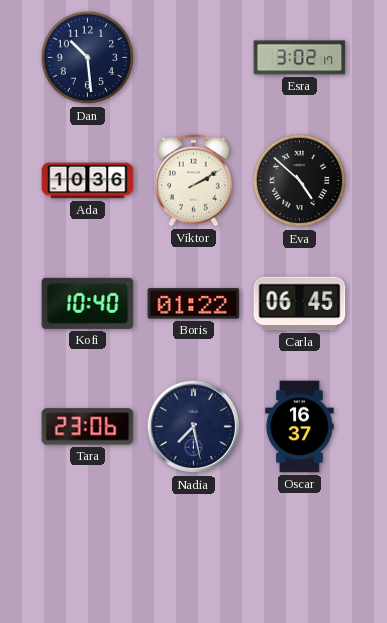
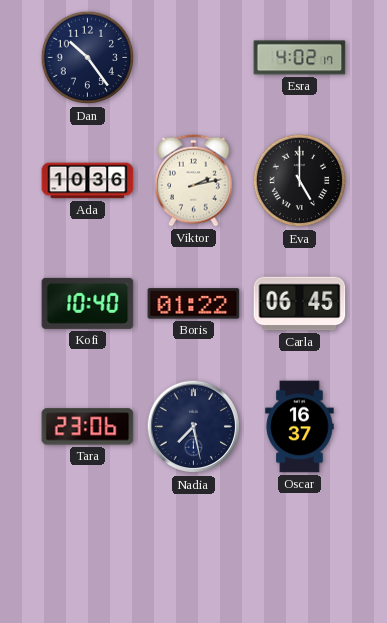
Dan: 10:29 -> 10:24
Esra: 3:02 -> 4:02
Viktor: 2:10 -> 2:13
Eva: 4:52 -> 5:00
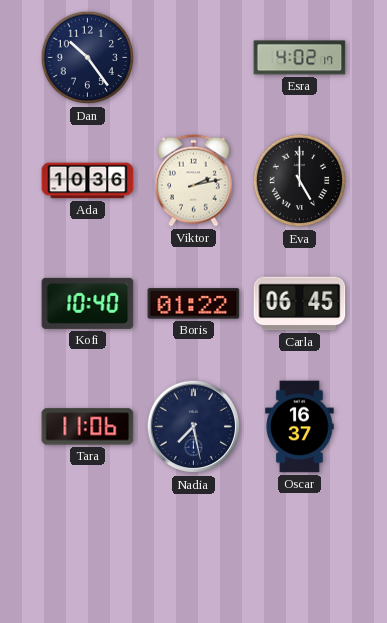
Tara: 23:06 -> 11:06
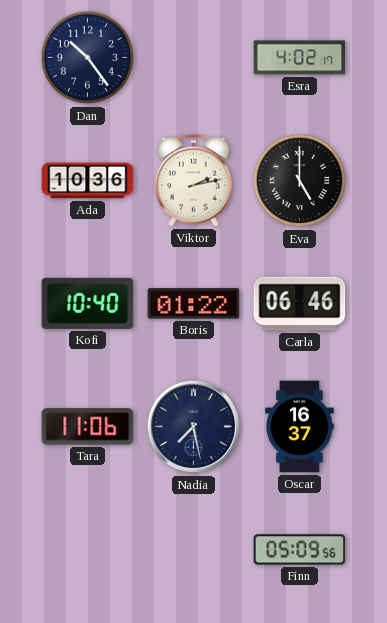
Carla: 06:45 -> 06:46
Finn: none -> 05:09
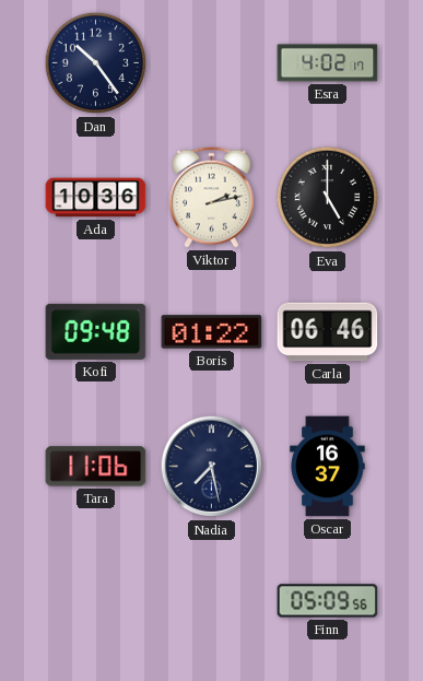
Kofi: 10:40 -> 09:48
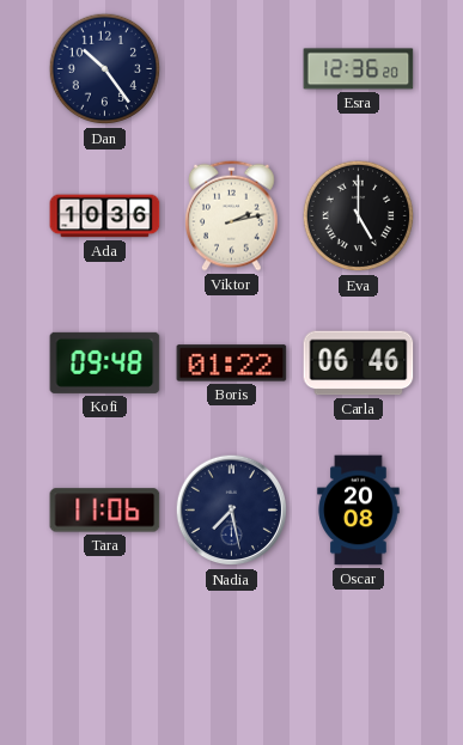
Esra: 4:02 -> 12:36
Oscar: 16:37 -> 20:08
Finn: 05:09 -> none
